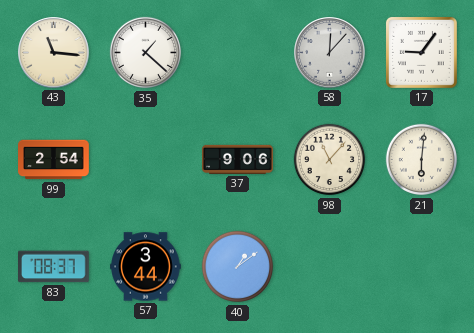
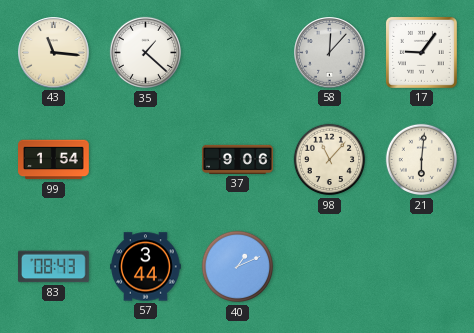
99: 2:54 -> 1:54
83: 08:37 -> 08:43
40: 1:09 -> 1:11
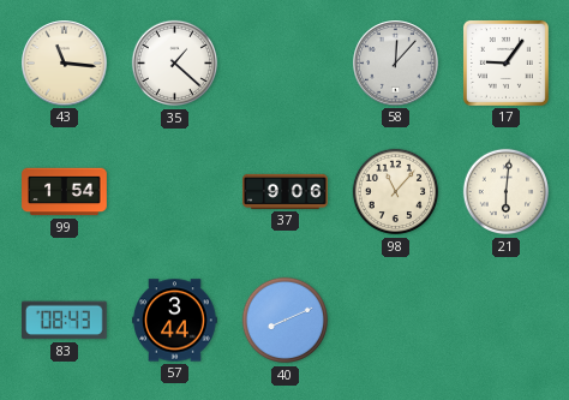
40: 1:11 -> 8:11
